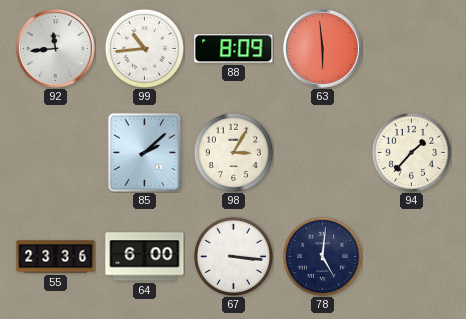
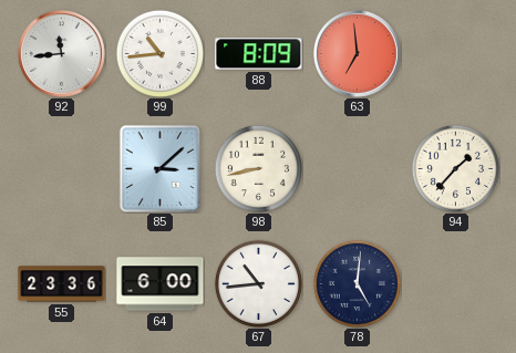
63: 5:59 -> 6:59
85: 2:08 -> 3:08
98: 3:05 -> 8:43
67: 3:16 -> 10:44
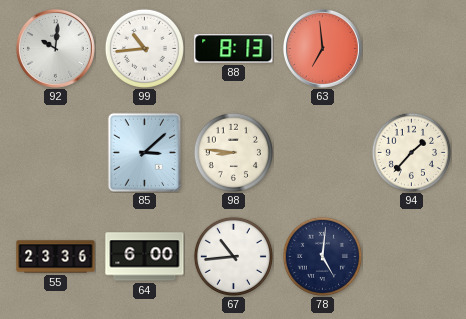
92: 11:44 -> 10:01
88: 8:09 -> 8:13
98: 8:43 -> 8:46
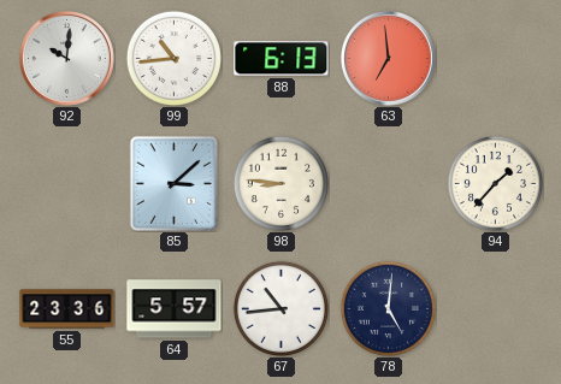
88: 8:13 -> 6:13
64: 6:00 -> 5:57
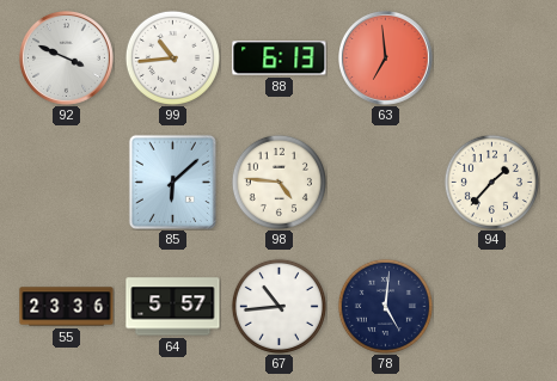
92: 10:01 -> 3:49
85: 3:08 -> 6:08
98: 8:46 -> 4:46
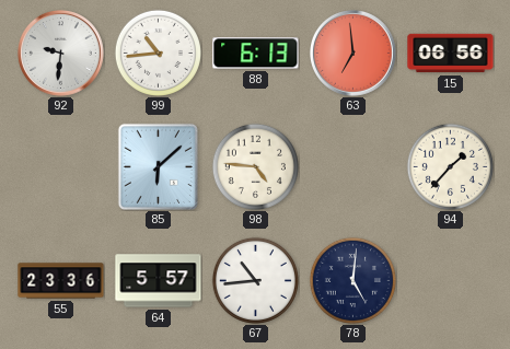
92: 3:49 -> 9:31
15: none -> 06:56
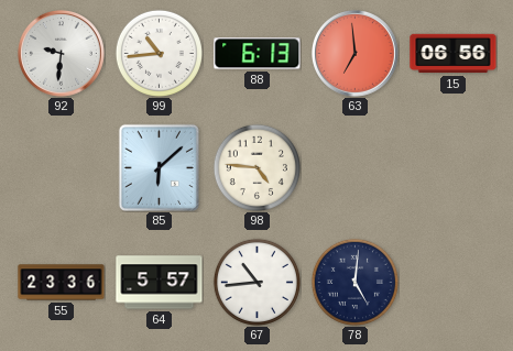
94: 1:37 -> none
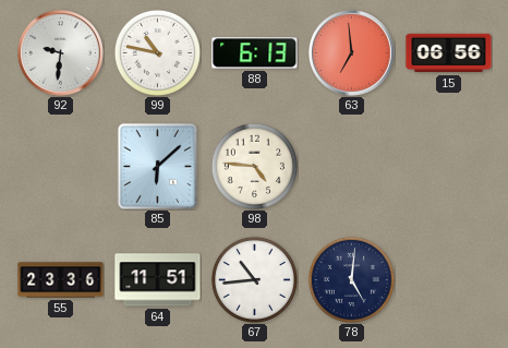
99: 10:44 -> 10:47
64: 5:57 -> 11:51
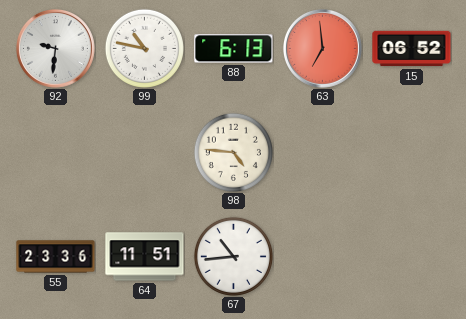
15: 06:56 -> 06:52
85: 6:08 -> none
78: 5:01 -> none
